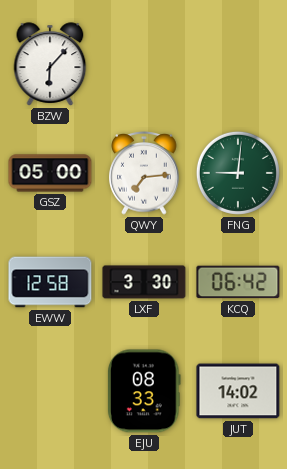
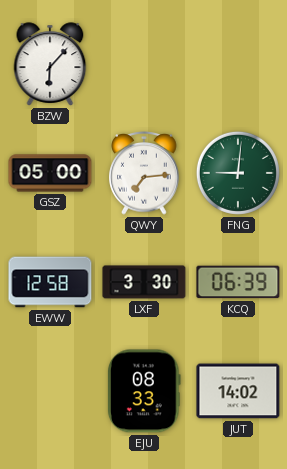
KCQ: 06:42 -> 06:39
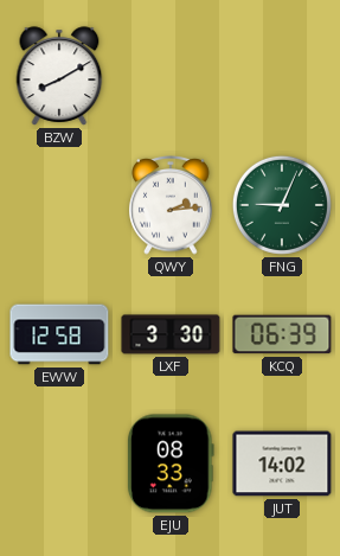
BZW: 6:07 -> 8:10
GSZ: 05:00 -> none
QWY: 7:14 -> 2:14
FNG: 9:01 -> 9:04
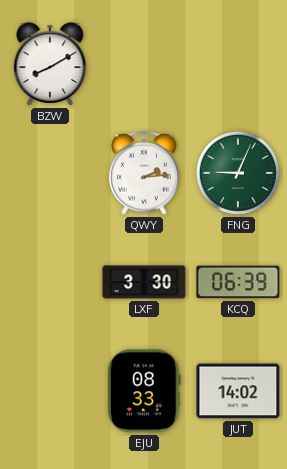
EWW: 12:58 -> none
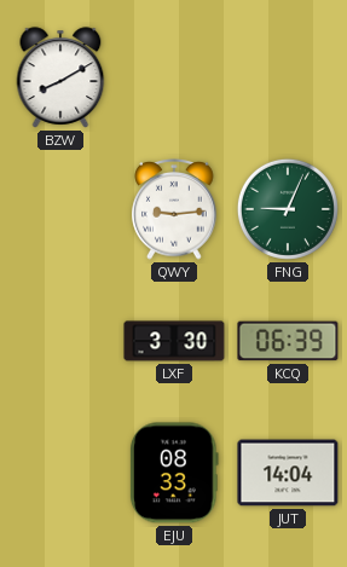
QWY: 2:14 -> 9:14
JUT: 14:02 -> 14:04
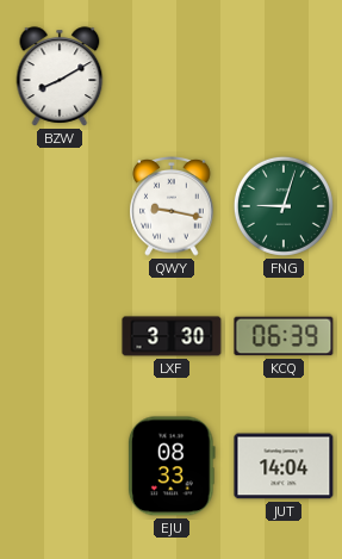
QWY: 9:14 -> 9:17
FNG: 9:04 -> 9:03
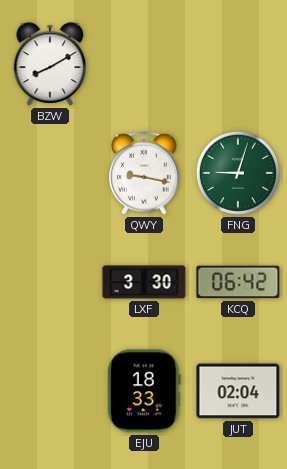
KCQ: 06:39 -> 06:42
EJU: 08:33 -> 18:33
JUT: 14:04 -> 02:04
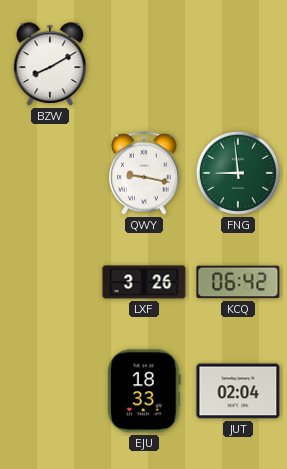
FNG: 9:03 -> 8:59
LXF: 3:30 -> 3:26
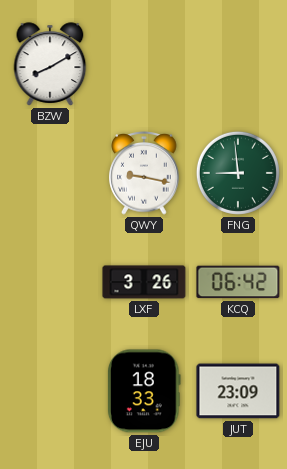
JUT: 02:04 -> 23:09
